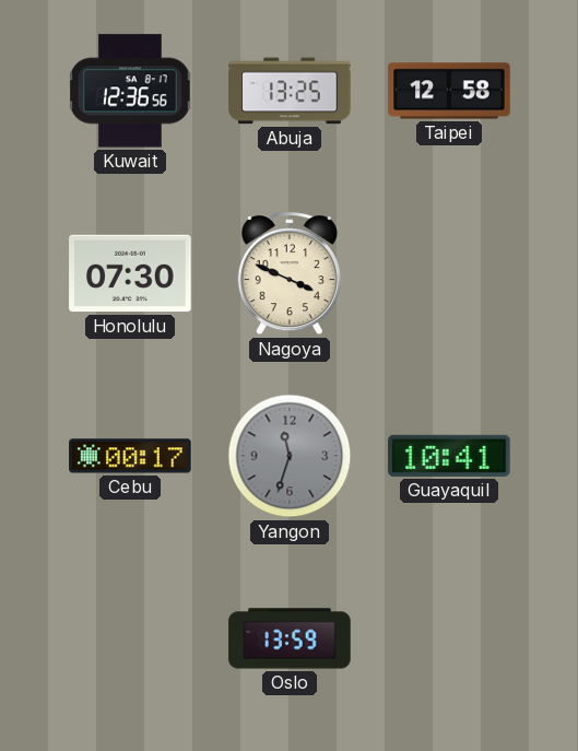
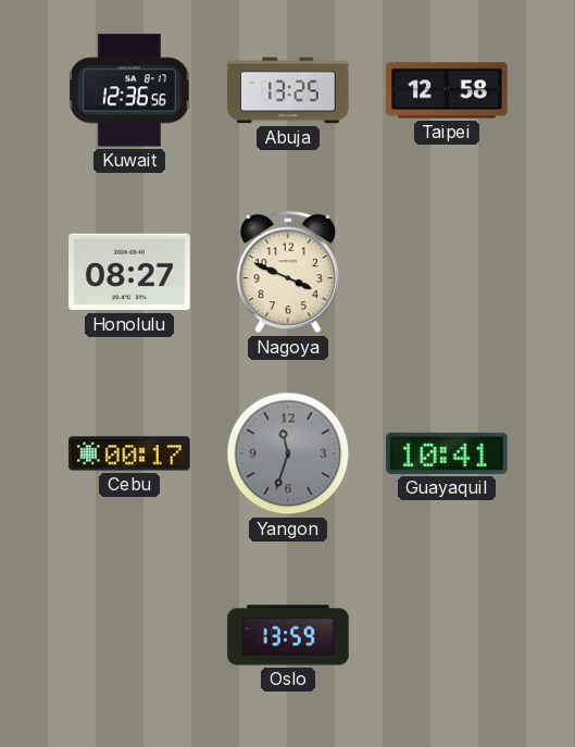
Honolulu: 07:30 -> 08:27
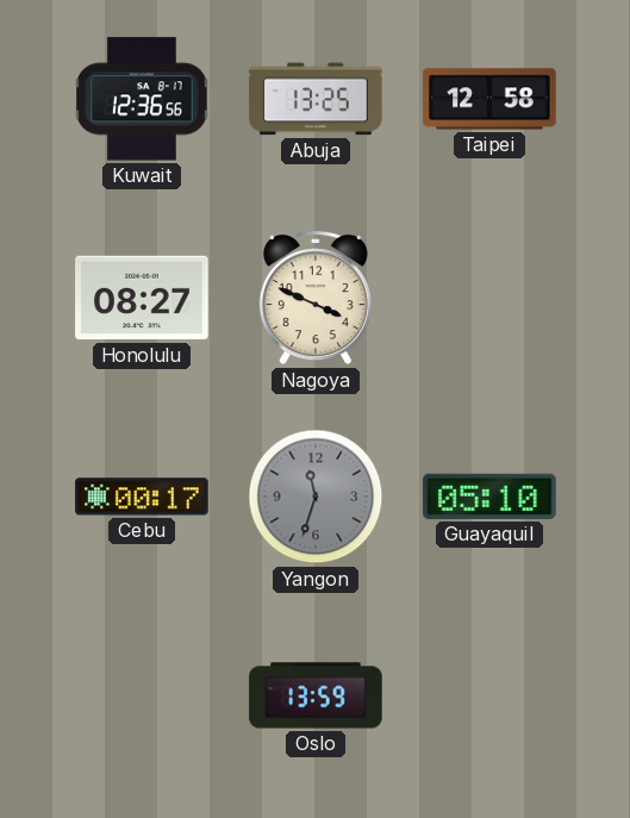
Guayaquil: 10:41 -> 05:10
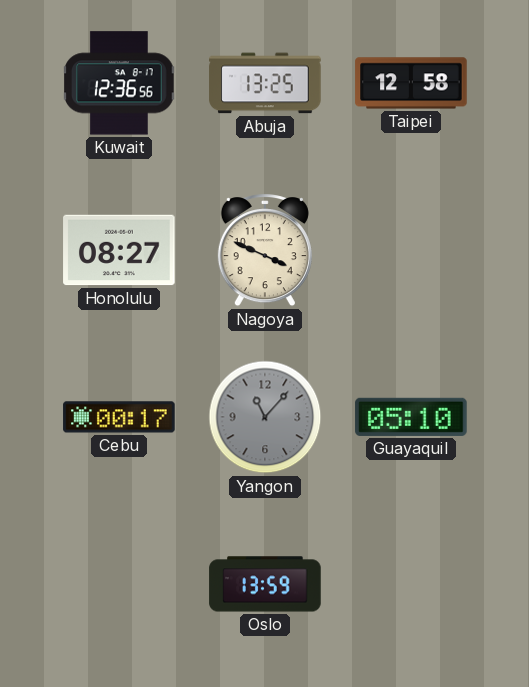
Yangon: 11:33 -> 11:07
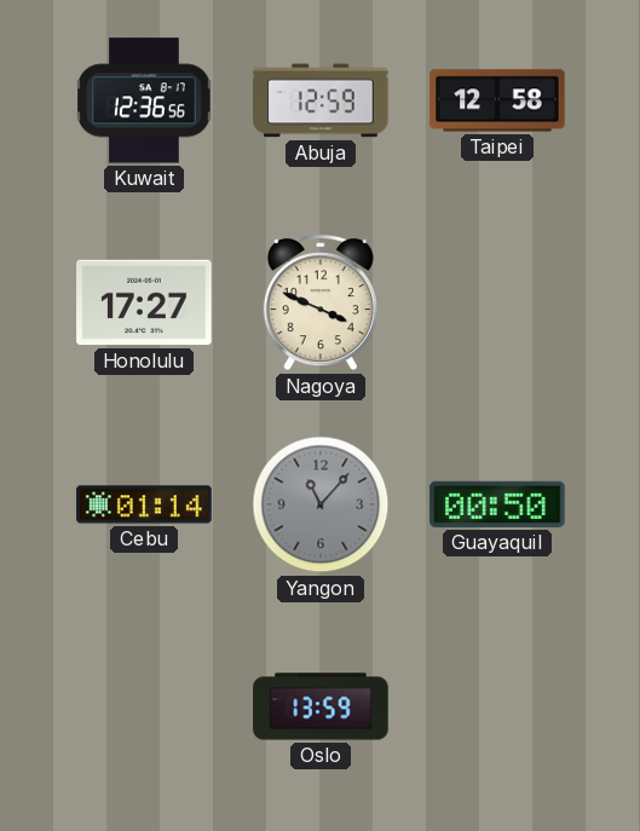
Abuja: 13:25 -> 12:59
Honolulu: 08:27 -> 17:27
Cebu: 00:17 -> 01:14
Guayaquil: 05:10 -> 00:50
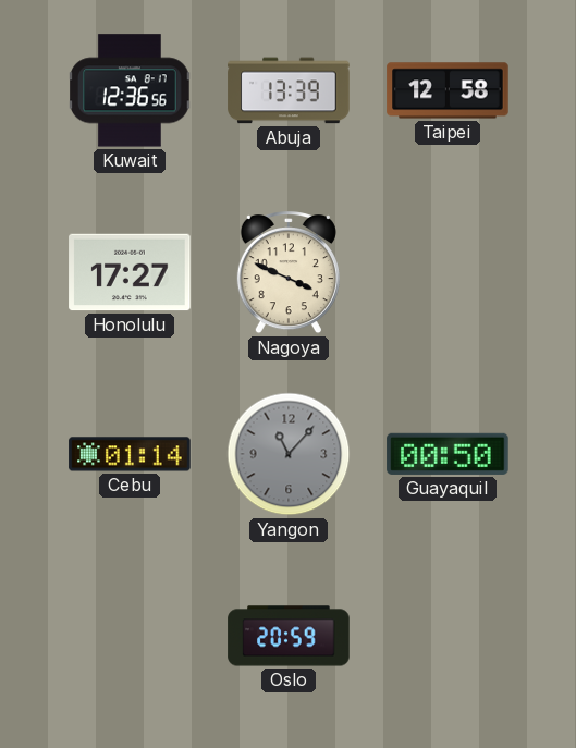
Abuja: 12:59 -> 13:39
Oslo: 13:59 -> 20:59
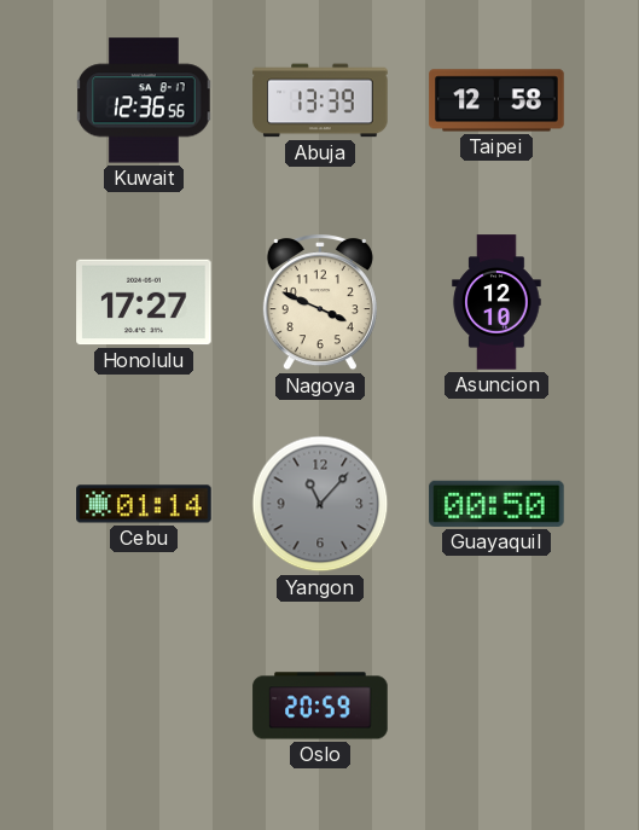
Asuncion: none -> 12:10
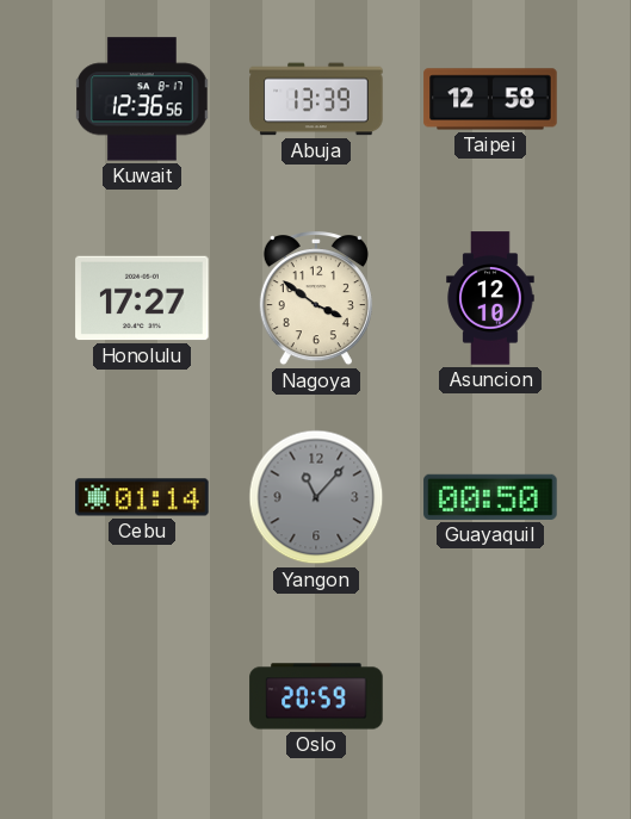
Nagoya: 3:49 -> 3:51
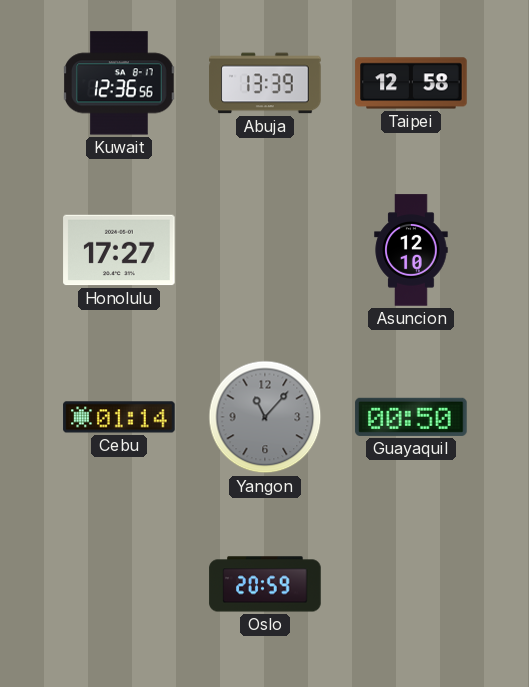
Nagoya: 3:51 -> none
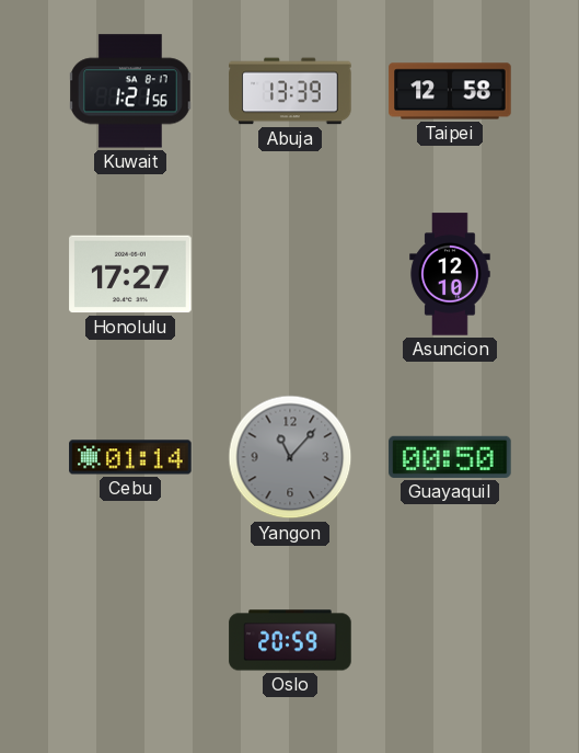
Kuwait: 12:36 -> 1:21
